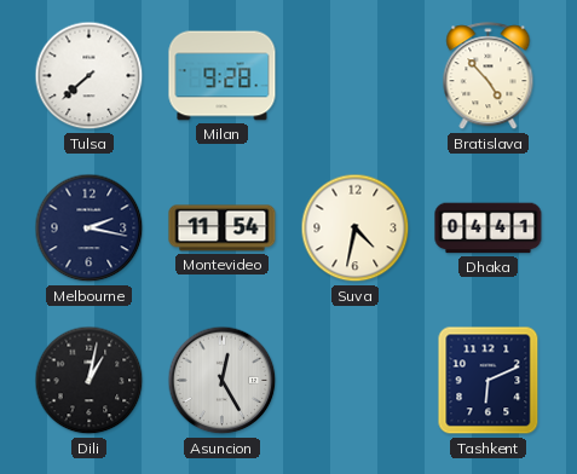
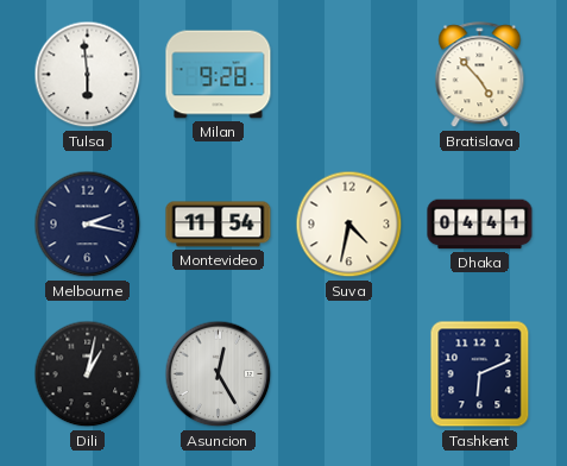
Tulsa: 7:38 -> 5:59
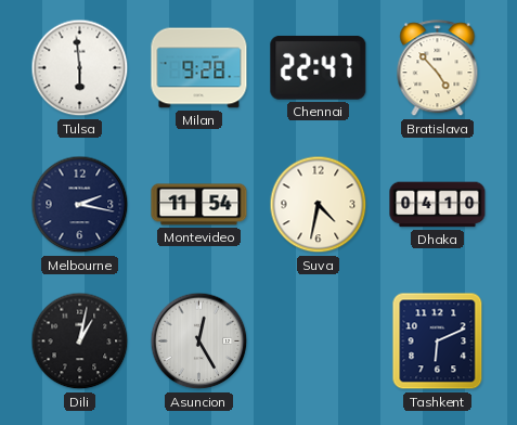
Chennai: none -> 22:47
Dhaka: 04:41 -> 04:10
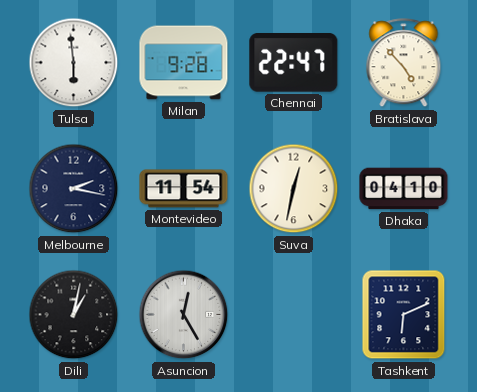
Suva: 4:32 -> 12:32
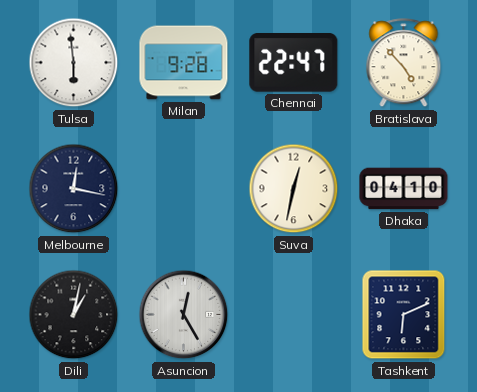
Melbourne: 2:17 -> 12:17
Montevideo: 11:54 -> none
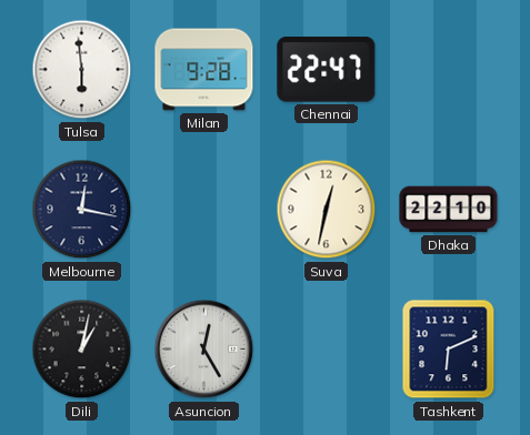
Bratislava: 4:53 -> none
Dhaka: 04:10 -> 22:10
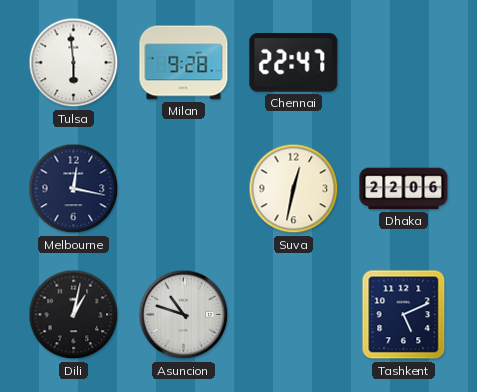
Dhaka: 22:10 -> 22:06
Asuncion: 12:25 -> 10:48
Tashkent: 6:11 -> 5:11
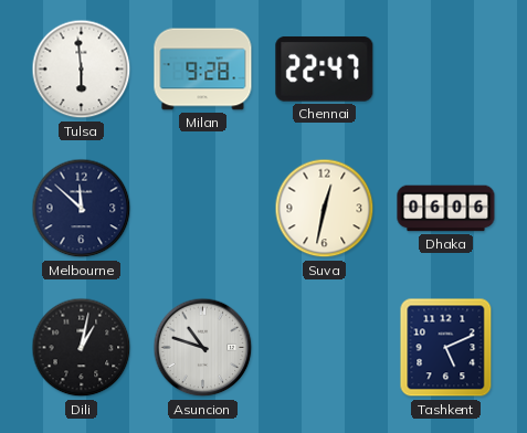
Melbourne: 12:17 -> 11:52
Dhaka: 22:06 -> 06:06
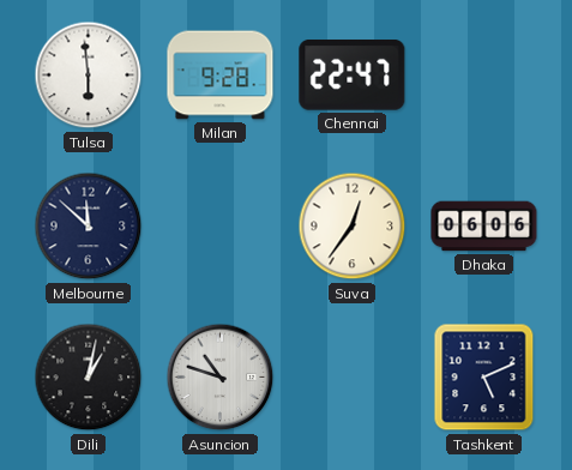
Suva: 12:32 -> 12:36
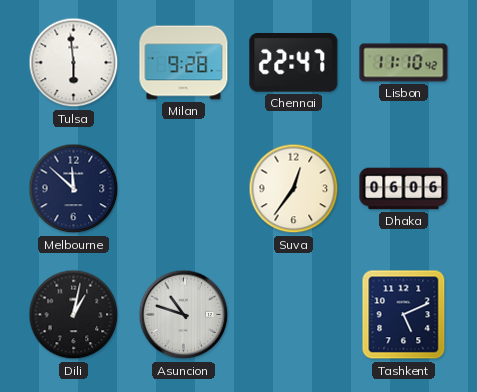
Lisbon: none -> 11:10
